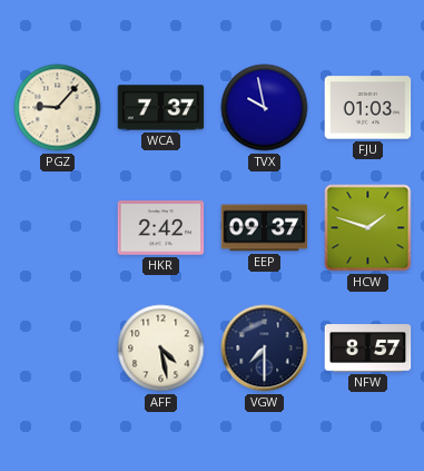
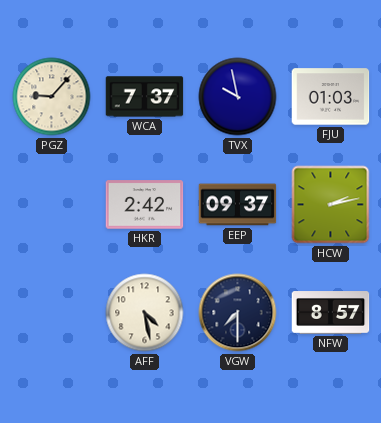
HCW: 1:48 -> 2:13
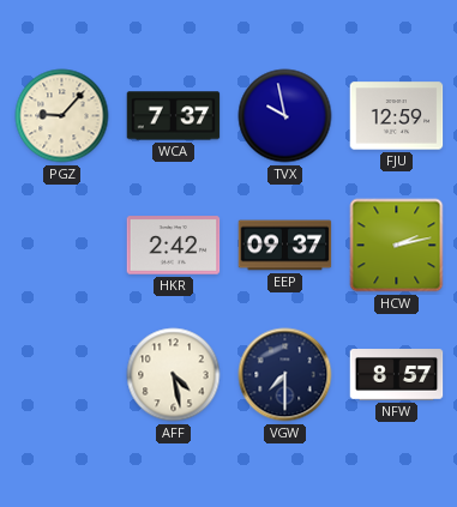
FJU: 01:03 -> 12:59
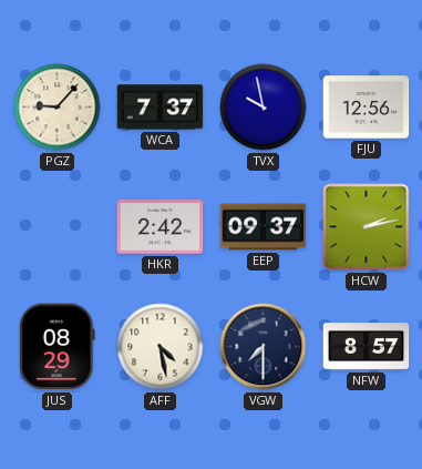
FJU: 12:59 -> 12:56
JUS: none -> 08:29
